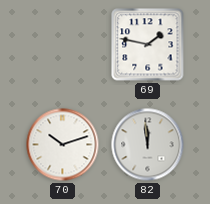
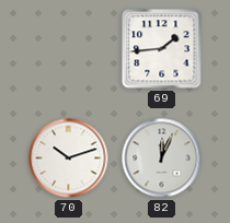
69: 1:47 -> 1:44
82: 11:59 -> 12:04
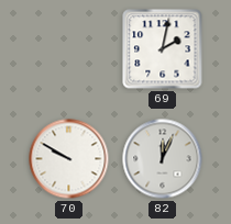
69: 1:44 -> 2:02
70: 10:12 -> 9:50
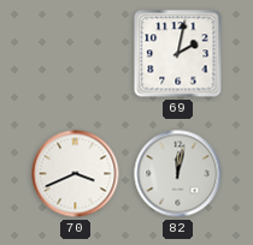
70: 9:50 -> 3:41
82: 12:04 -> 12:02
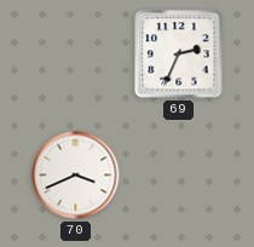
69: 2:02 -> 2:34
82: 12:02 -> none
